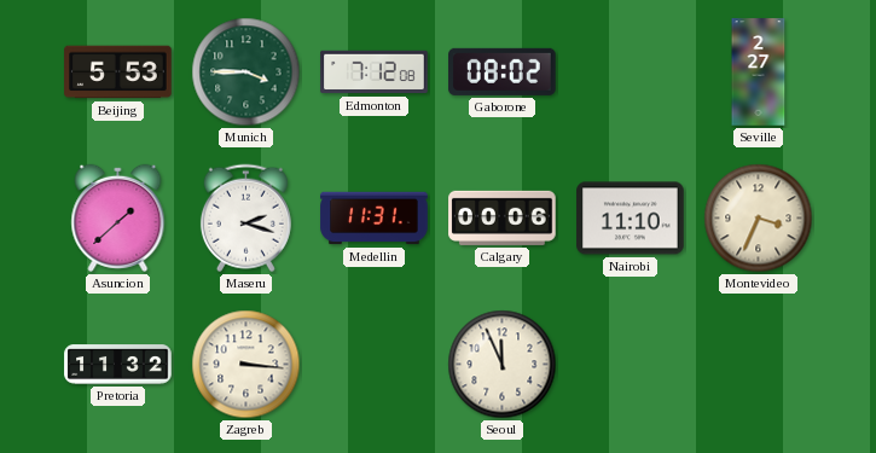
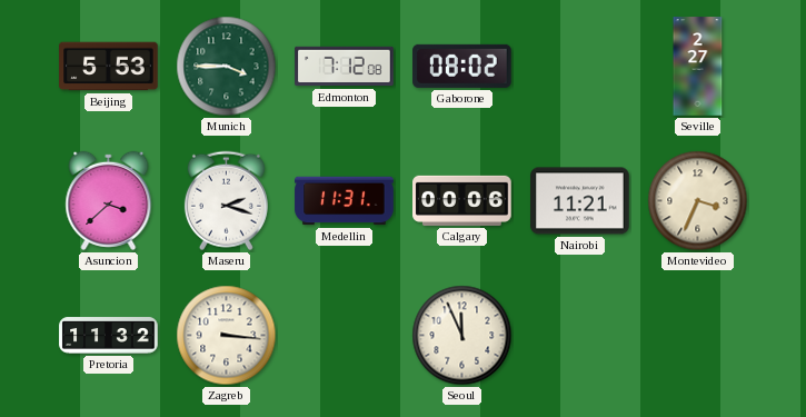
Asuncion: 1:38 -> 3:38
Nairobi: 11:10 -> 11:21
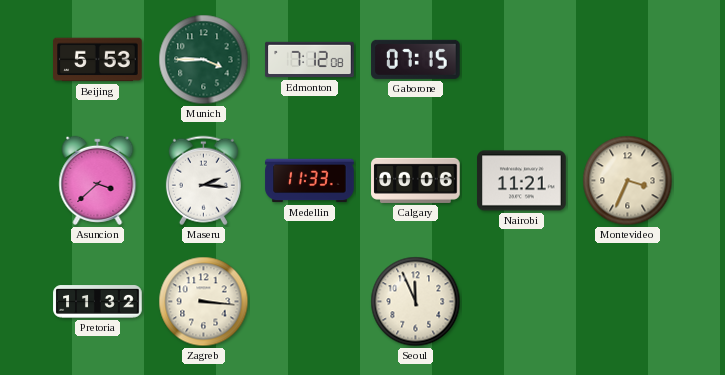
Gaborone: 08:02 -> 07:15
Seville: 2:27 -> none
Maseru: 2:18 -> 2:16
Medellin: 11:31 -> 11:33
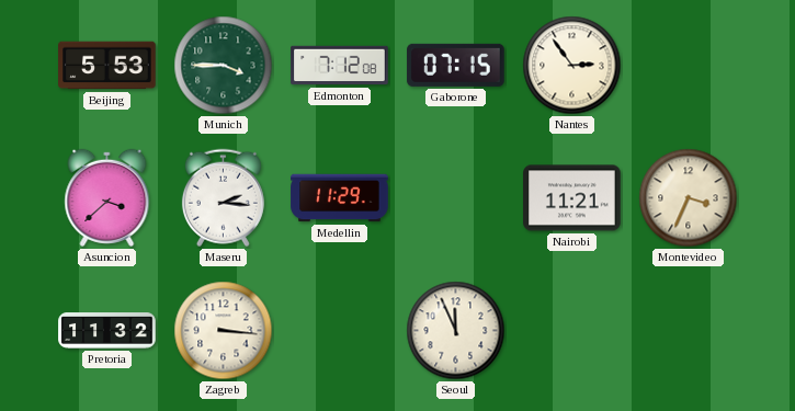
Nantes: none -> 2:54
Medellin: 11:33 -> 11:29
Calgary: 00:06 -> none
